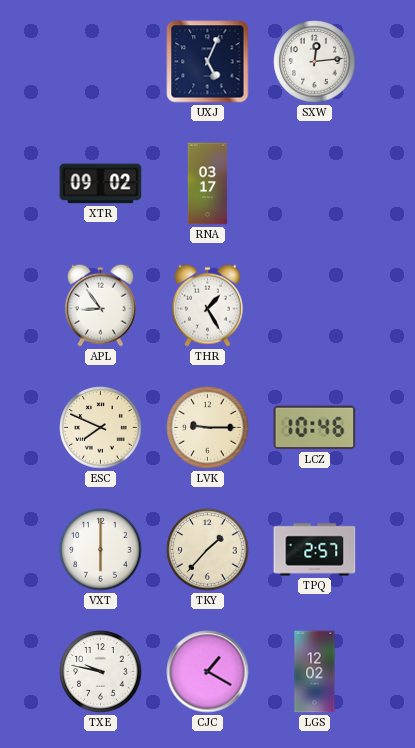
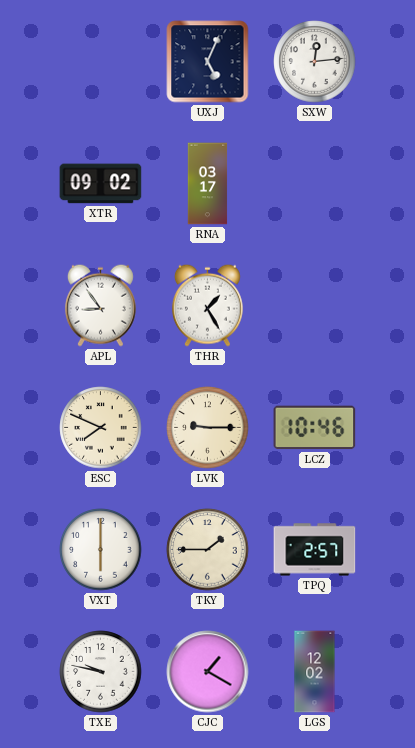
TKY: 1:37 -> 1:45
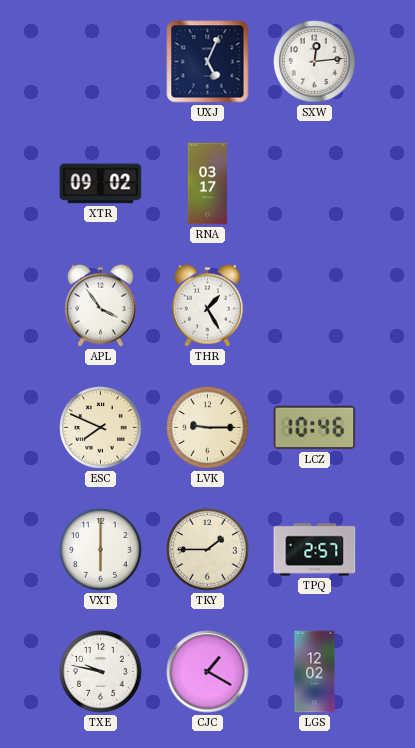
APL: 8:54 -> 3:54
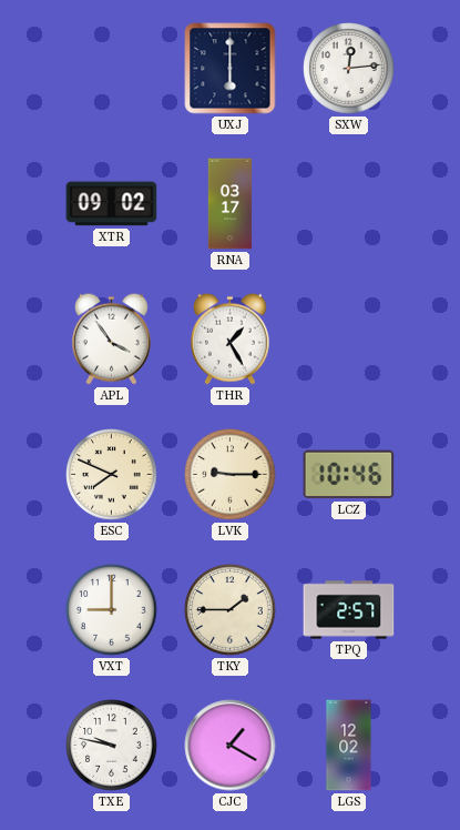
UXJ: 5:04 -> 6:00
VXT: 6:00 -> 9:00
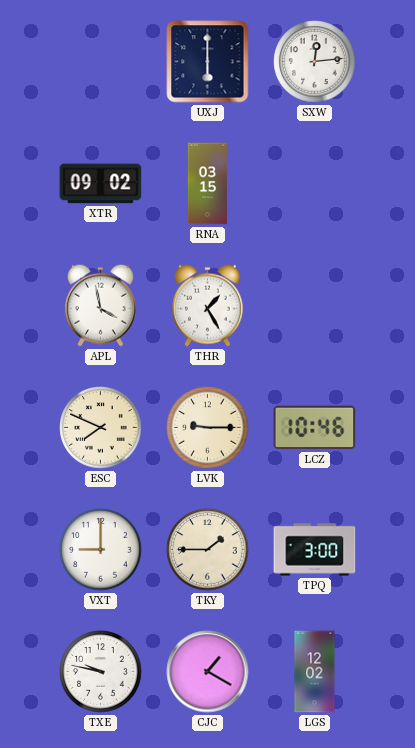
RNA: 03:17 -> 03:15
APL: 3:54 -> 3:58
TPQ: 2:57 -> 3:00
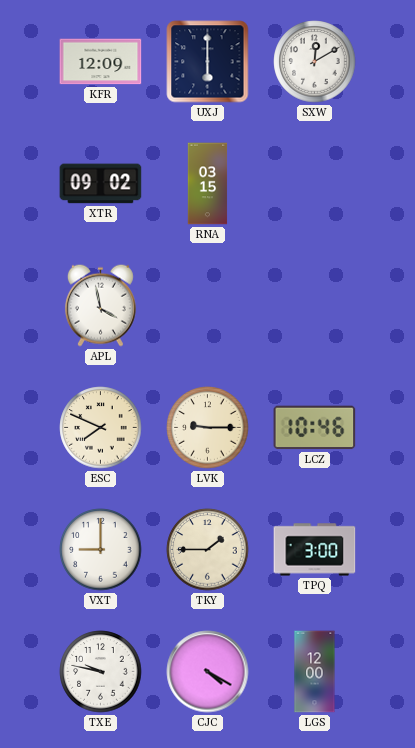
KFR: none -> 12:09
SXW: 12:14 -> 12:10
THR: 1:25 -> none
CJC: 1:20 -> 4:20
LGS: 12:02 -> 12:00
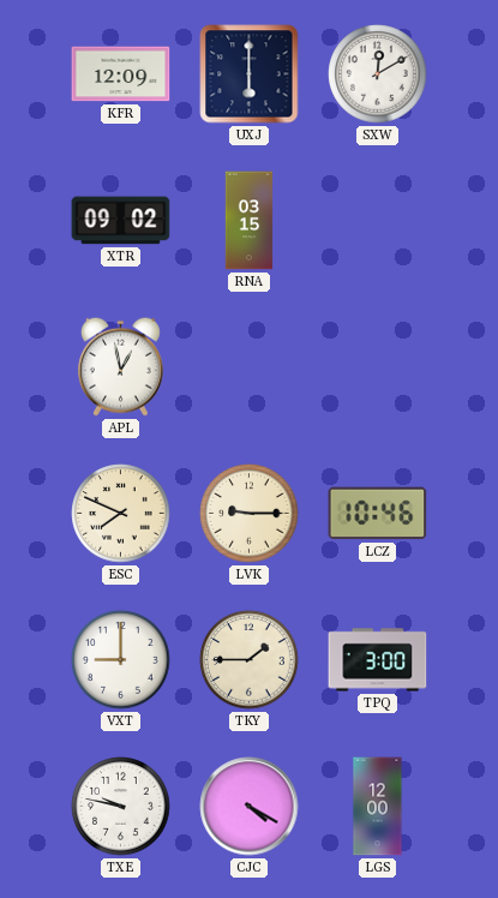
APL: 3:58 -> 12:58
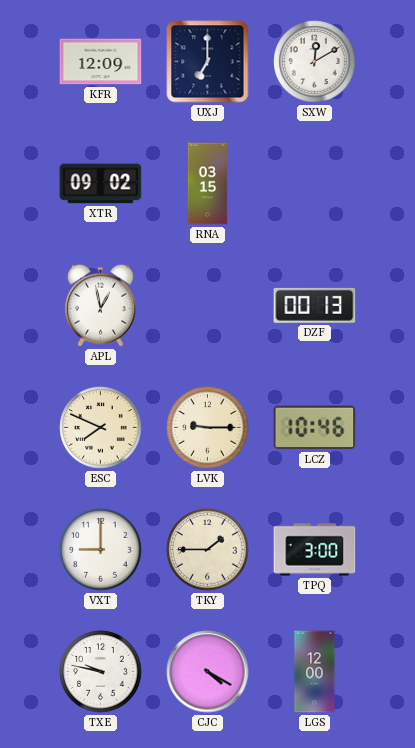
UXJ: 6:00 -> 7:00
DZF: none -> 00:13
